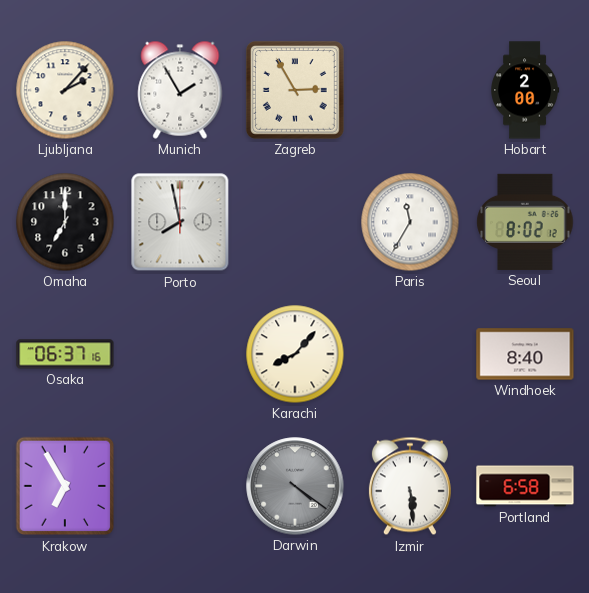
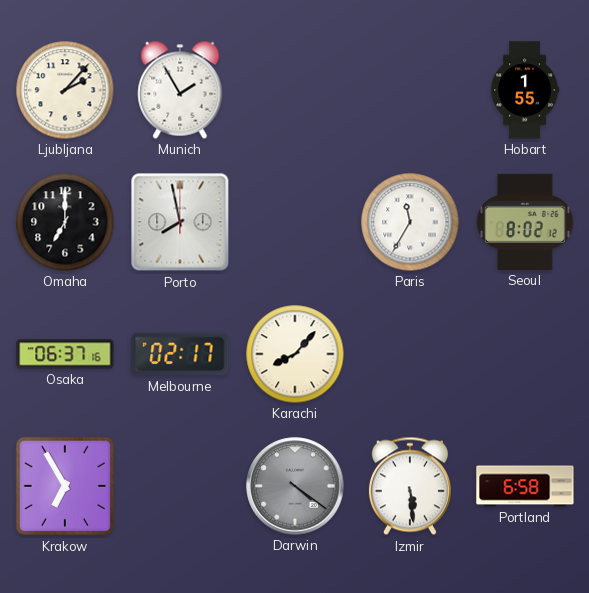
Zagreb: 2:55 -> none
Hobart: 2:00 -> 1:55
Melbourne: none -> 02:17
Windhoek: 8:40 -> none
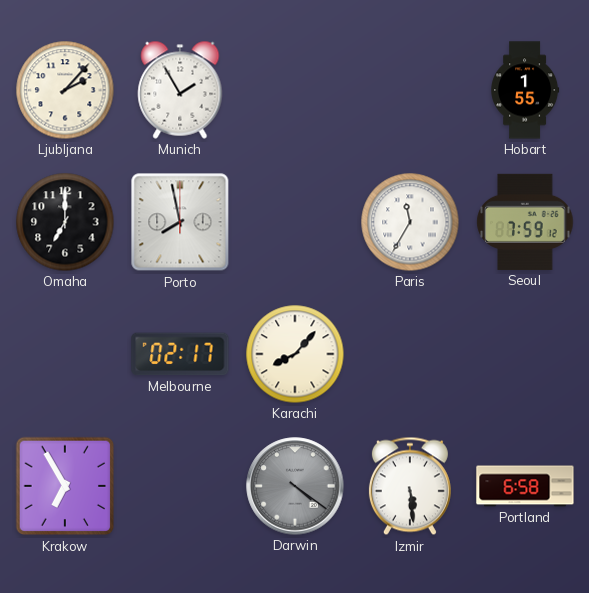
Seoul: 8:02 -> 7:59
Osaka: 06:37 -> none
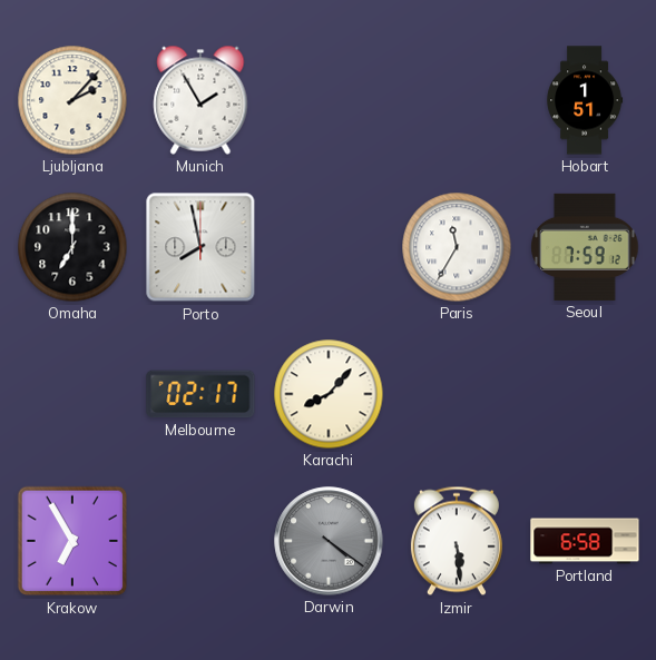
Hobart: 1:55 -> 1:51
